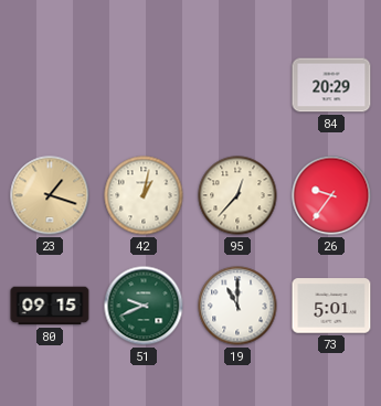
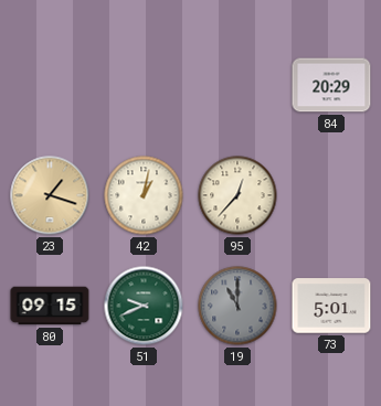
26: 9:36 -> none
19 dial: white -> grey
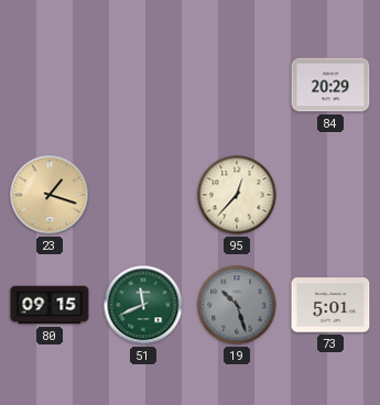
42: 1:02 -> none
51: 9:41 -> 11:41
19: 11:00 -> 10:27
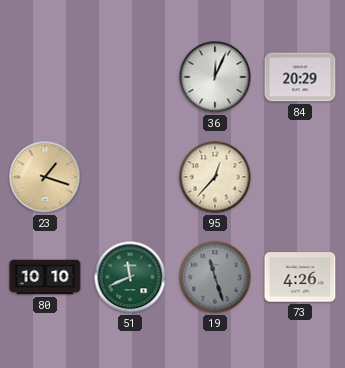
36: none -> 12:04
80: 09:15 -> 10:10
19: 10:27 -> 11:27
73: 5:01 -> 4:26
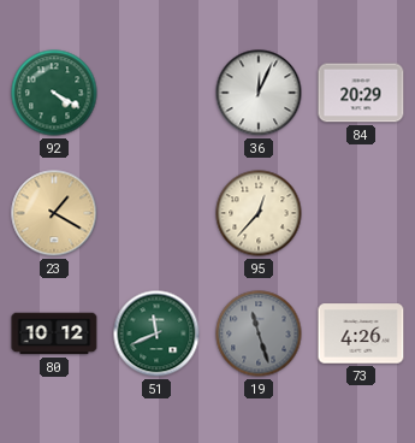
92: none -> 4:20
23: 1:18 -> 1:20
80: 10:10 -> 10:12
